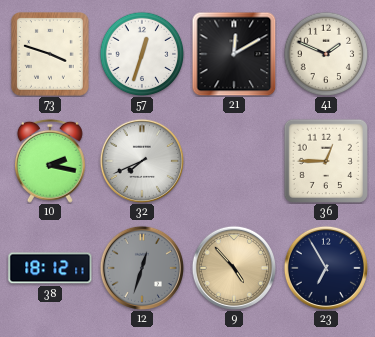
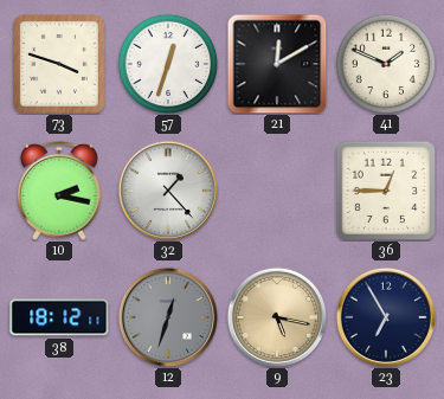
32: 7:41 -> 1:23
9: 4:53 -> 5:17
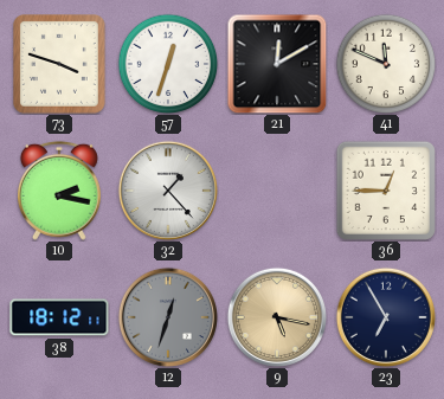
41: 1:49 -> 11:49
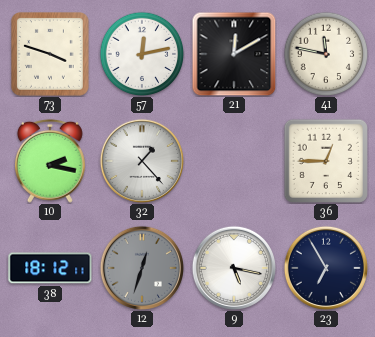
57: 12:33 -> 12:13
41: 11:49 -> 11:47
9 dial: champagne -> white
